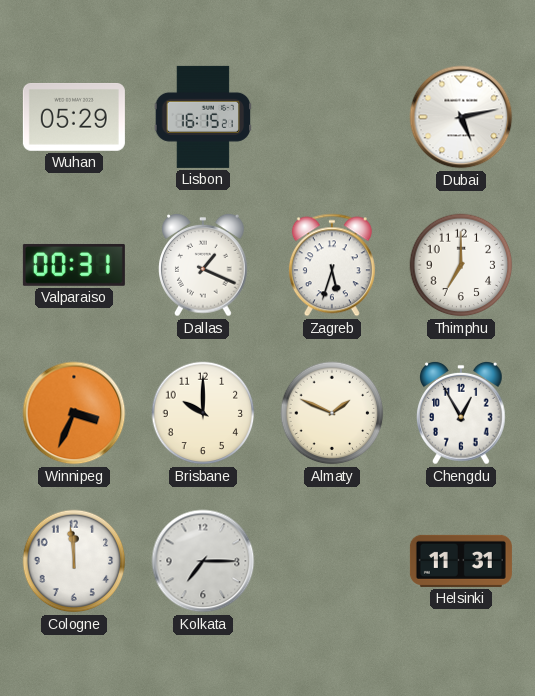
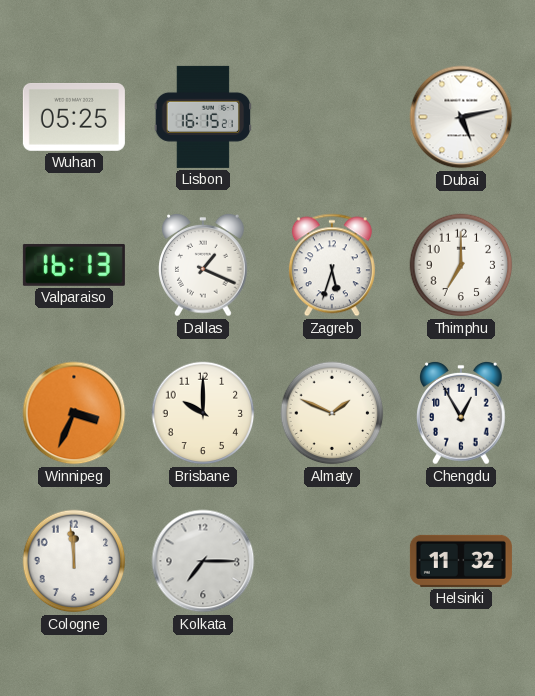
Wuhan: 05:29 -> 05:25
Valparaiso: 00:31 -> 16:13
Helsinki: 11:31 -> 11:32
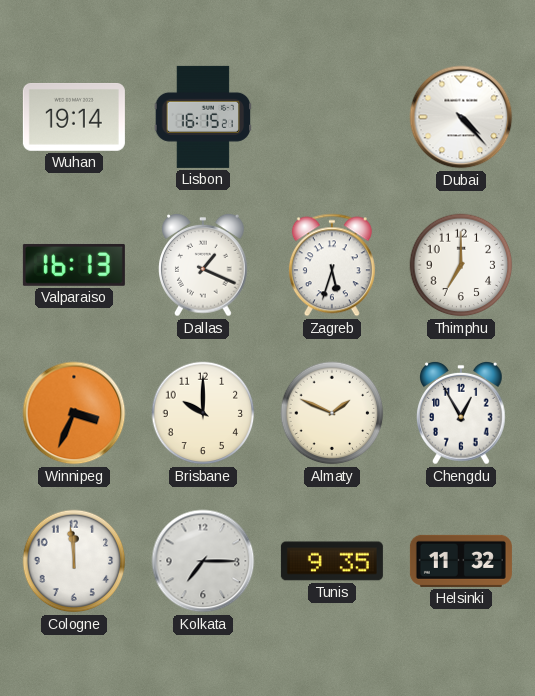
Wuhan: 05:25 -> 19:14
Dubai: 5:13 -> 4:23
Tunis: none -> 9:35
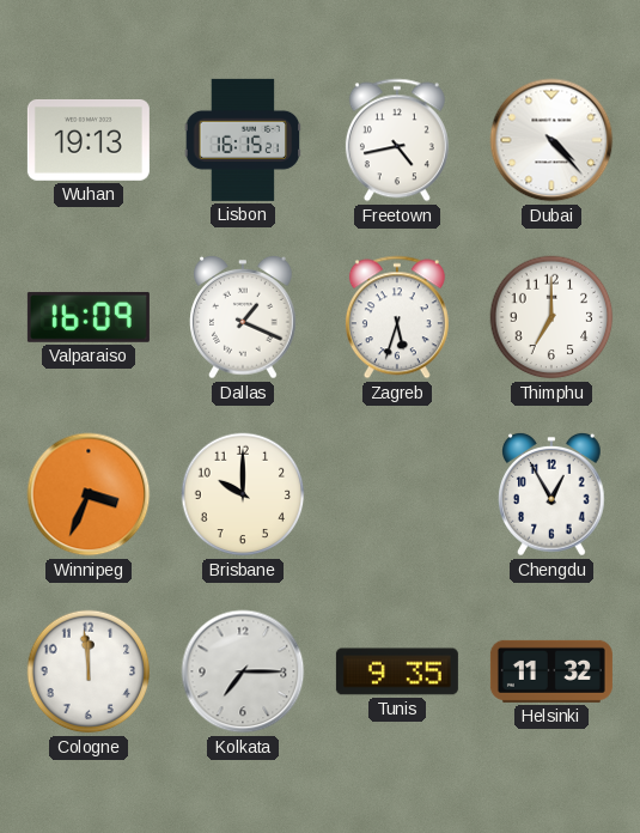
Wuhan: 19:14 -> 19:13
Freetown: none -> 4:43
Valparaiso: 16:13 -> 16:09
Almaty: 1:49 -> none
